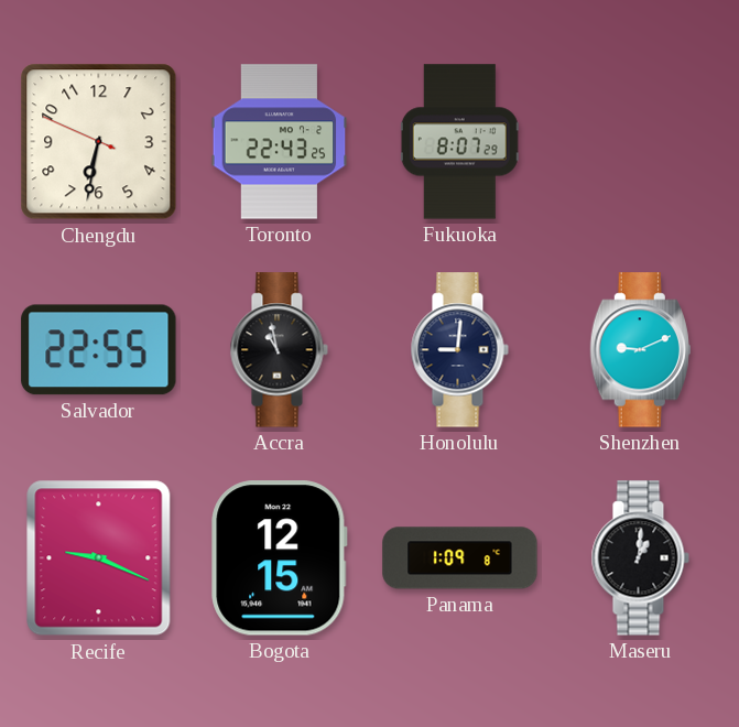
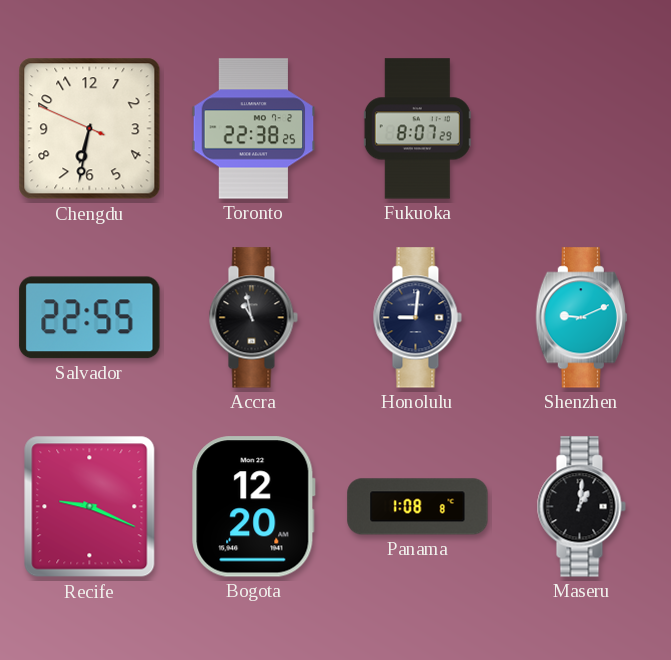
Toronto: 22:43 -> 22:38
Bogota: 12:15 -> 12:20
Panama: 1:09 -> 1:08
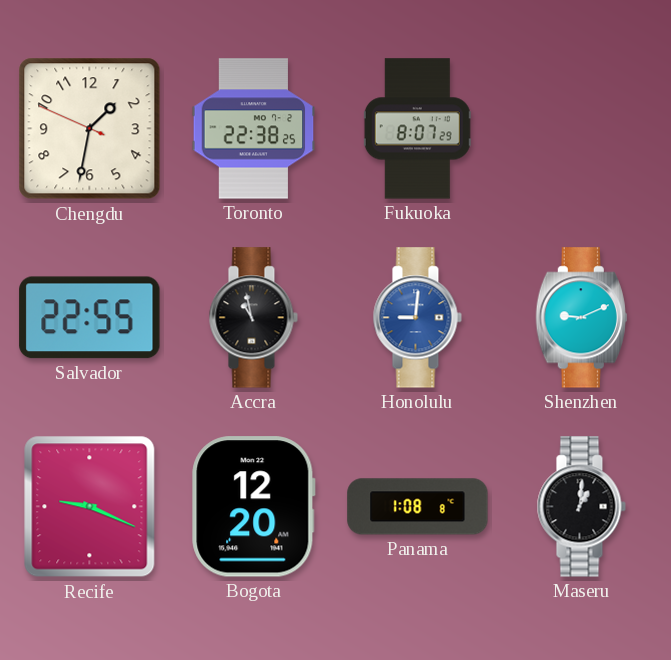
Chengdu: 6:31 -> 1:31
Honolulu dial: navy -> blue
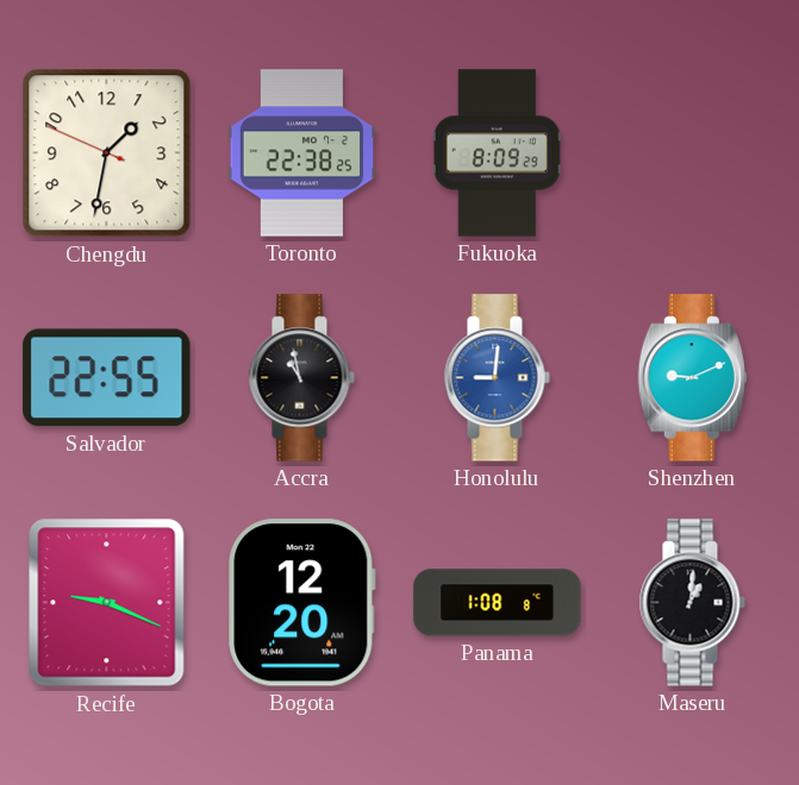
Fukuoka: 8:07 -> 8:09
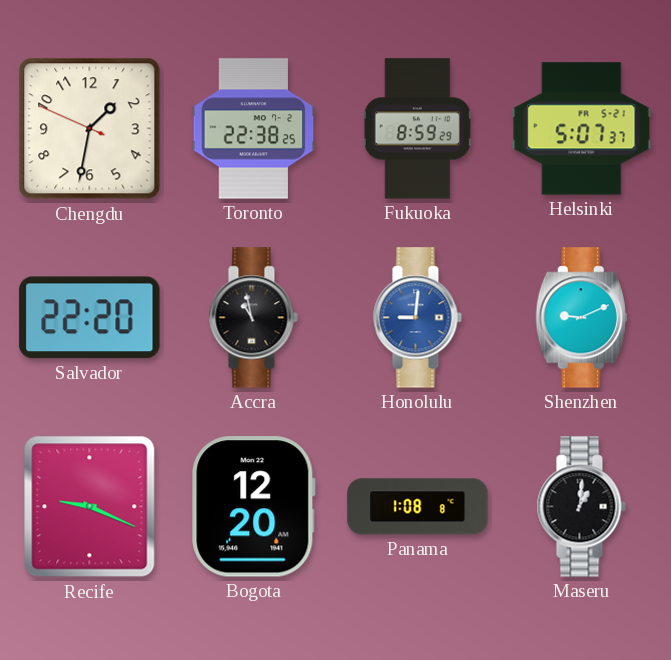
Fukuoka: 8:09 -> 8:59
Helsinki: none -> 5:07
Salvador: 22:55 -> 22:20
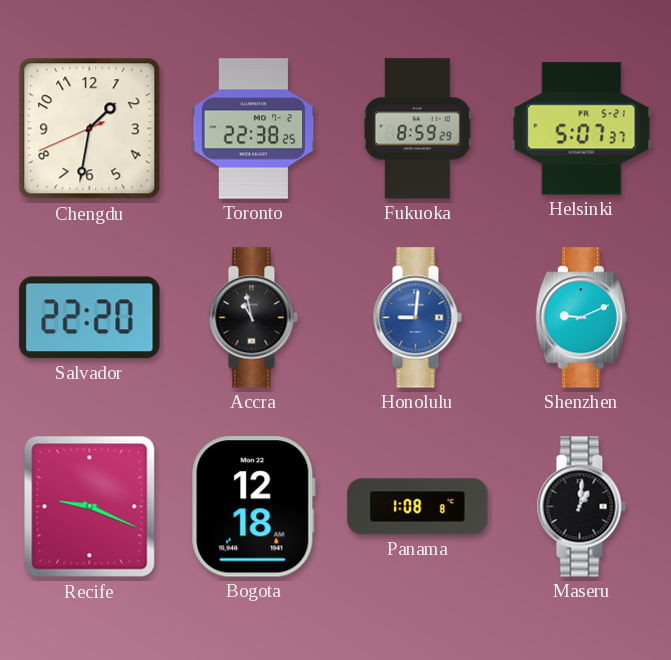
Chengdu: 1:31:49 -> 1:31:41
Bogota: 12:20 -> 12:18
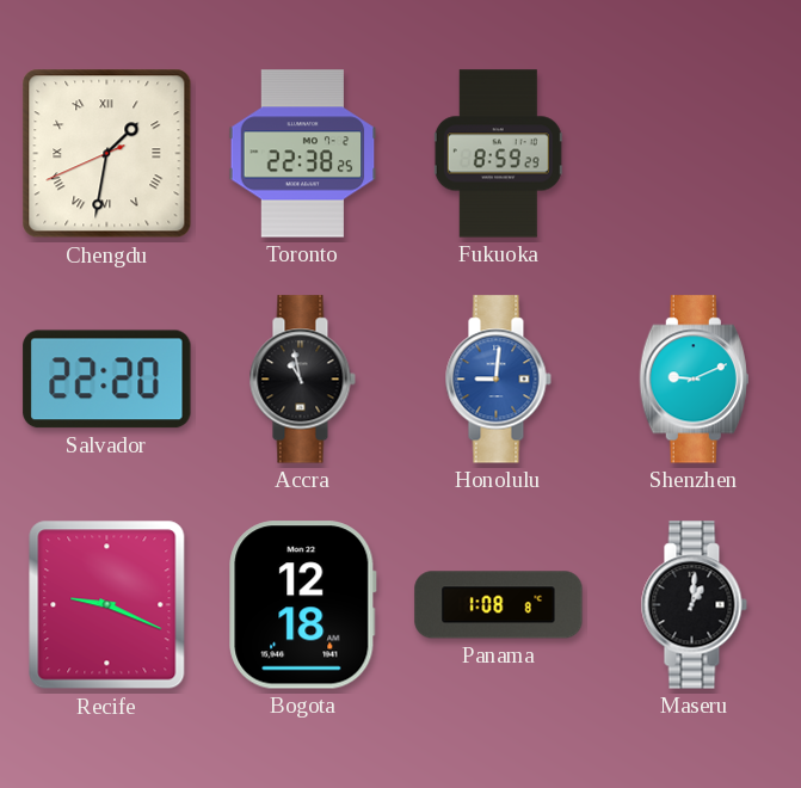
Chengdu numerals: Arabic -> Roman
Helsinki: 5:07 -> none
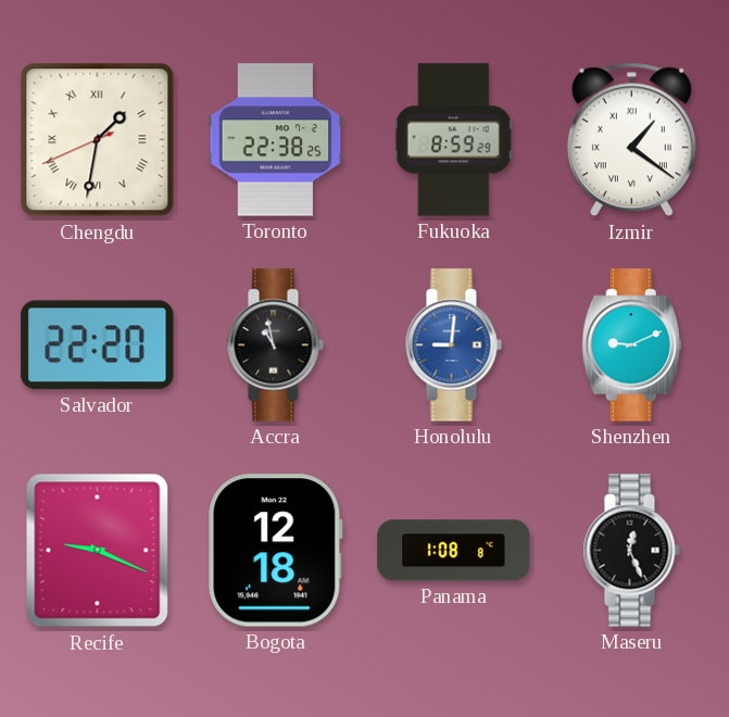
Izmir: none -> 1:21
Maseru: 1:01 -> 12:26
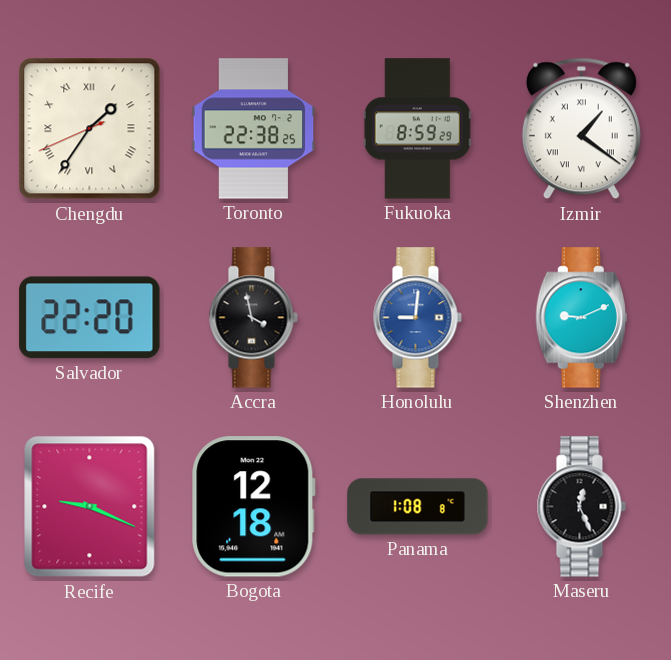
Chengdu: 1:31 -> 1:35
Accra: 10:58 -> 3:58
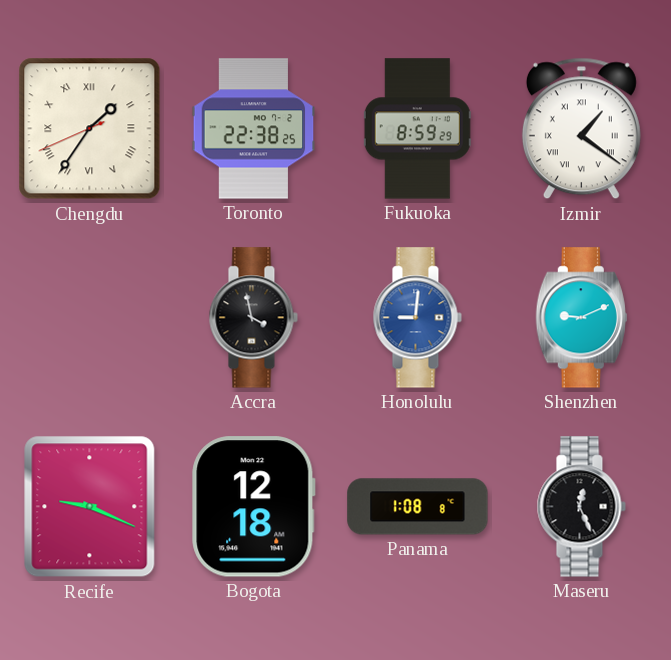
Salvador: 22:20 -> none
